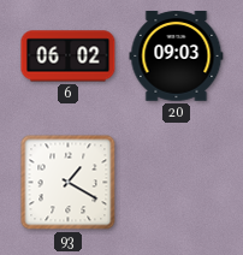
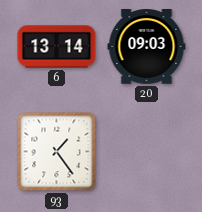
6: 06:02 -> 13:14
93: 1:20 -> 1:24
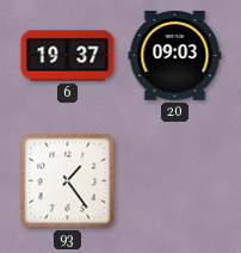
6: 13:14 -> 19:37
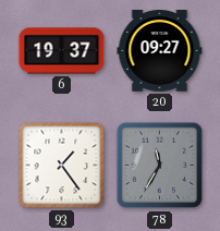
20: 09:03 -> 09:27
78: none -> 11:35
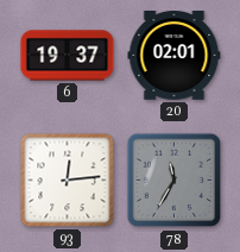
20: 09:27 -> 02:01
93: 1:24 -> 12:14
